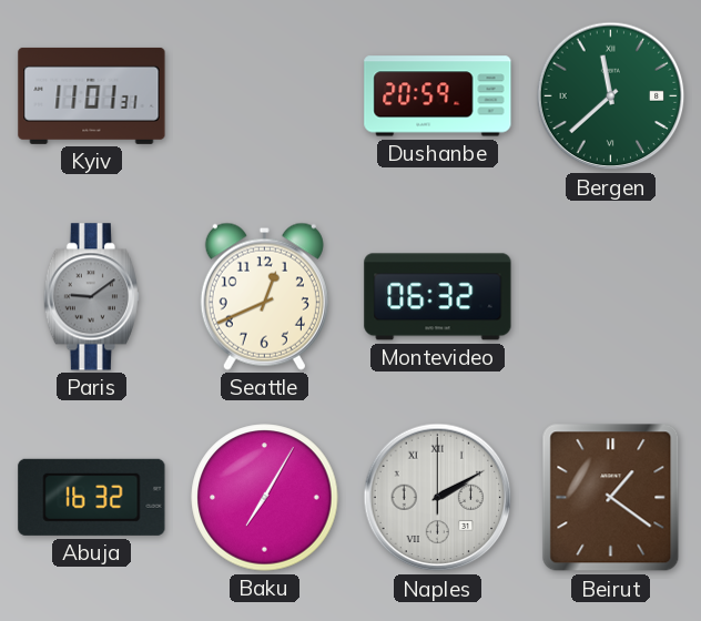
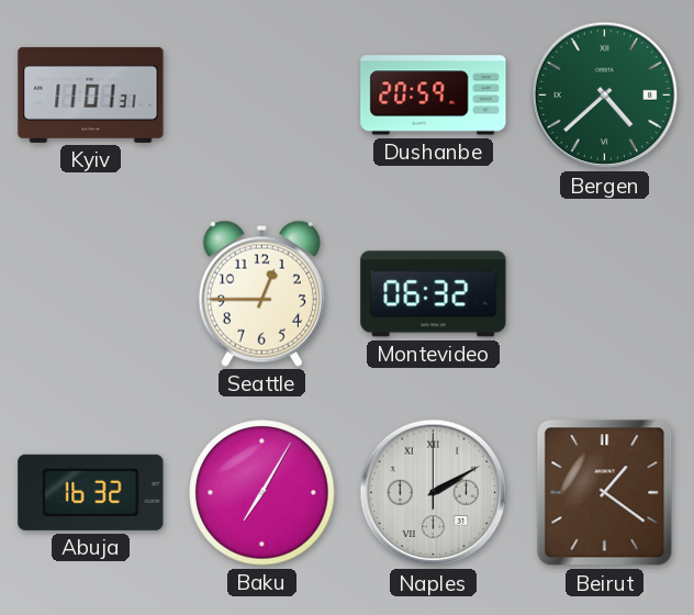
Bergen: 11:38 -> 4:38
Paris: 9:09 -> none
Seattle: 12:41 -> 12:45
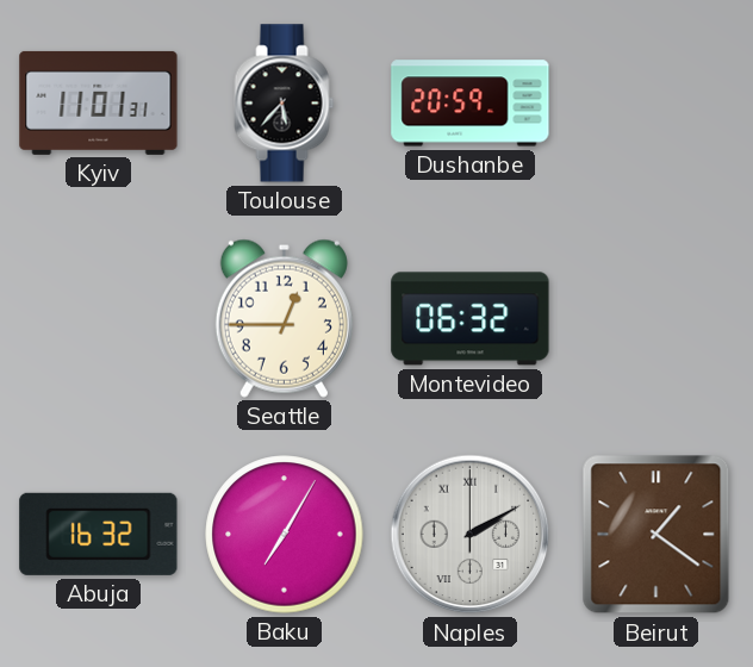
Toulouse: none -> 5:37
Bergen: 4:38 -> none
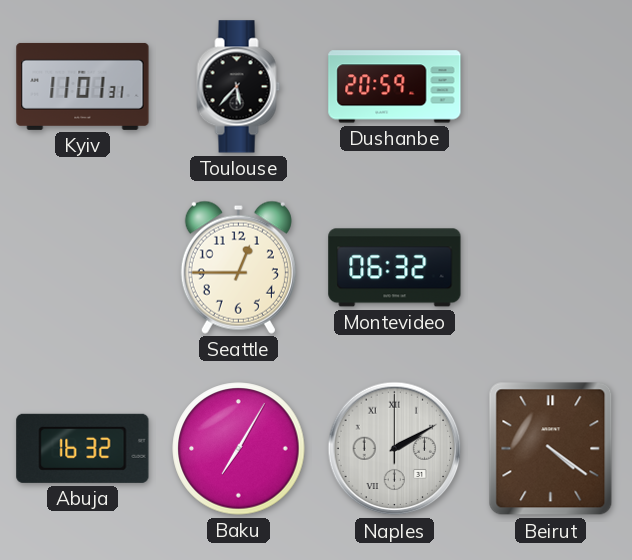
Beirut: 1:21 -> 4:21
